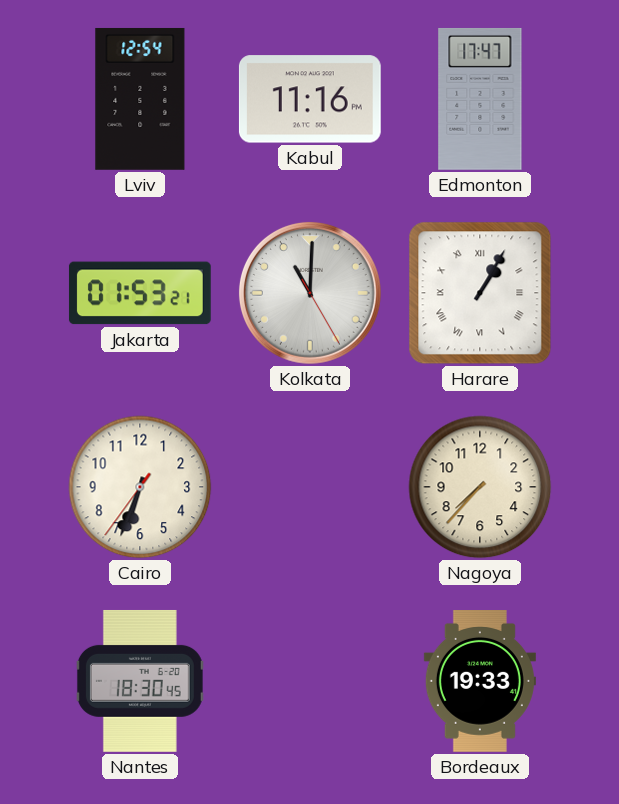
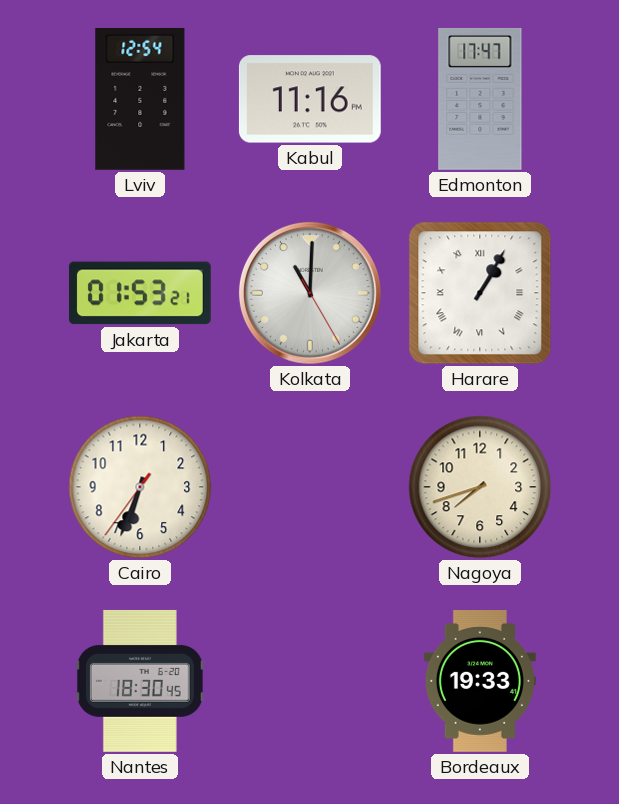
Nagoya: 7:37 -> 7:42
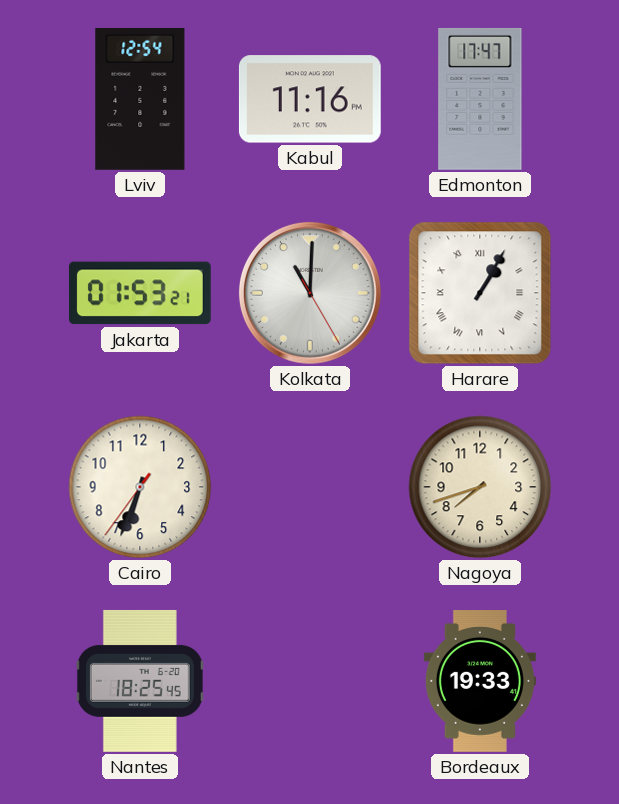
Nantes: 18:30 -> 18:25
